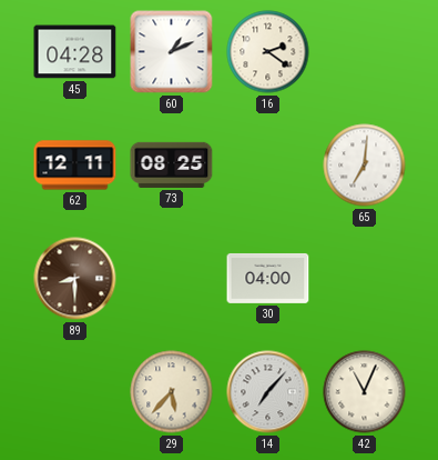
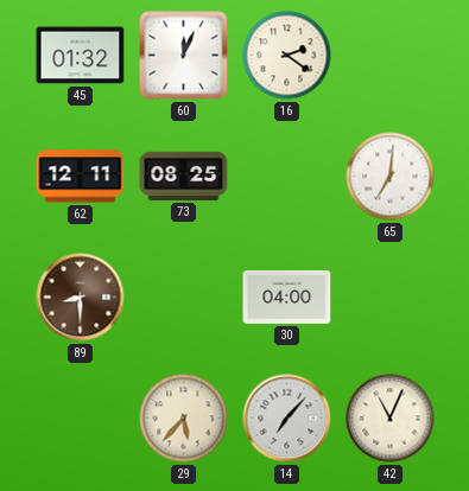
45: 04:28 -> 01:32
60: 1:11 -> 12:04
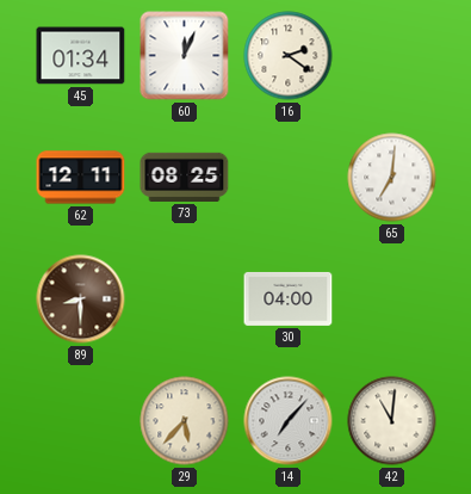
45: 01:32 -> 01:34
42: 11:04 -> 11:01
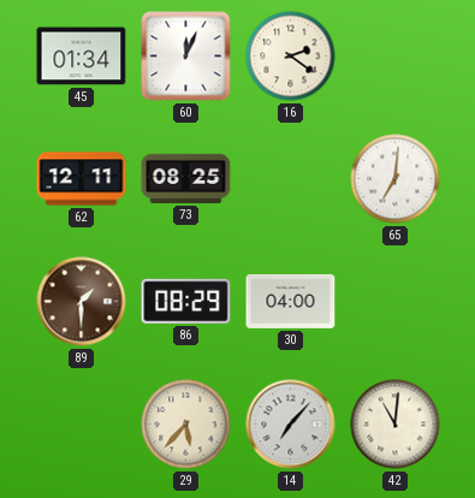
89: 8:30 -> 1:30
86: none -> 08:29
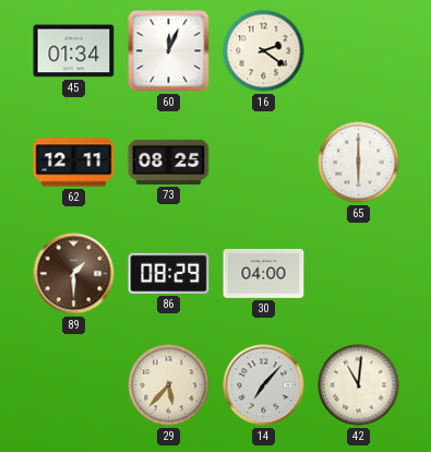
65: 7:01 -> 6:00
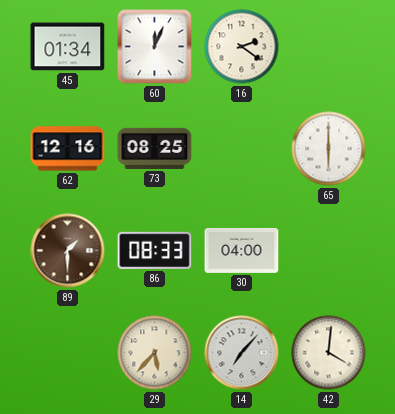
62: 12:11 -> 12:16
86: 08:29 -> 08:33
42: 11:01 -> 4:01
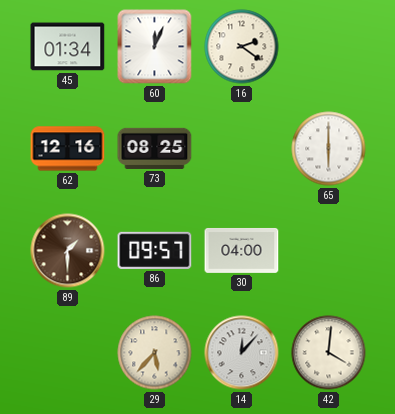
86: 08:33 -> 09:57
14: 7:07 -> 12:07
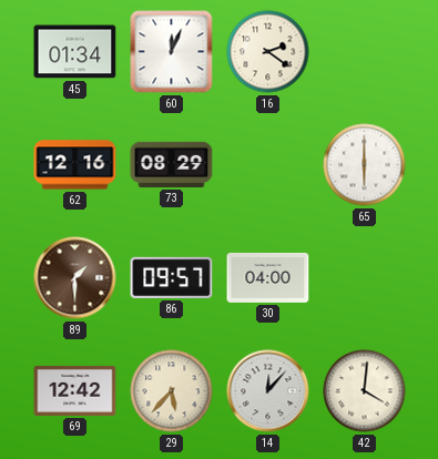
73: 08:25 -> 08:29
69: none -> 12:42
